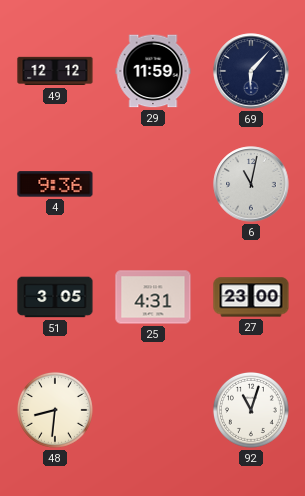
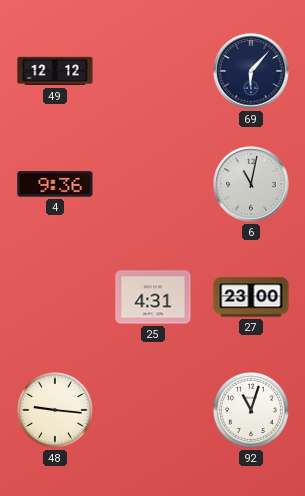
29: 11:59 -> none
51: 3:05 -> none
48: 8:31 -> 9:16
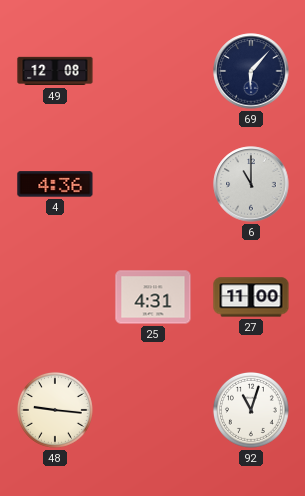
49: 12:12 -> 12:08
4: 9:36 -> 4:36
6: 11:02 -> 11:00
27: 23:00 -> 11:00
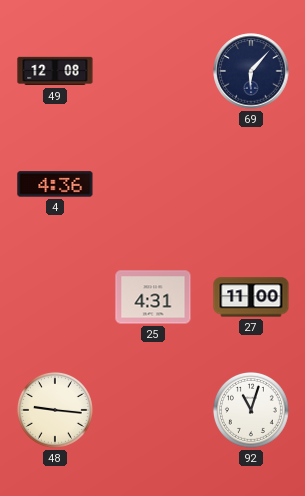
6: 11:00 -> none
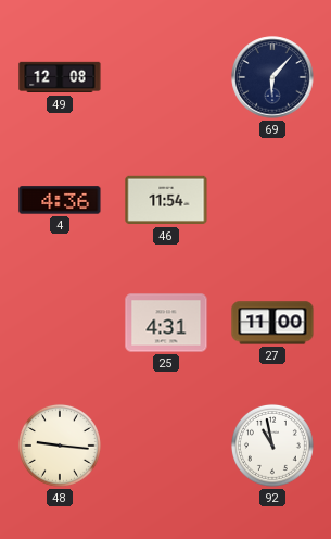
46: none -> 11:54
92: 11:03 -> 10:58
